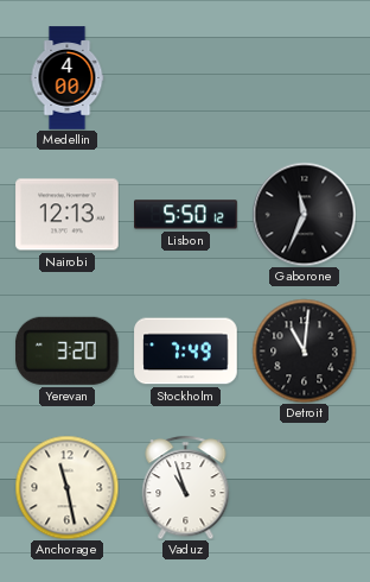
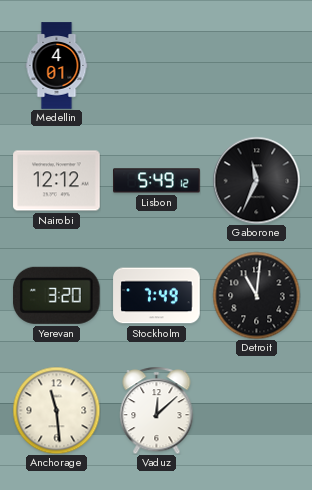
Medellin: 4:00 -> 4:01
Nairobi: 12:13 -> 12:12
Lisbon: 5:50 -> 5:49
Anchorage: 11:28 -> 11:29
Vaduz: 10:57 -> 12:08
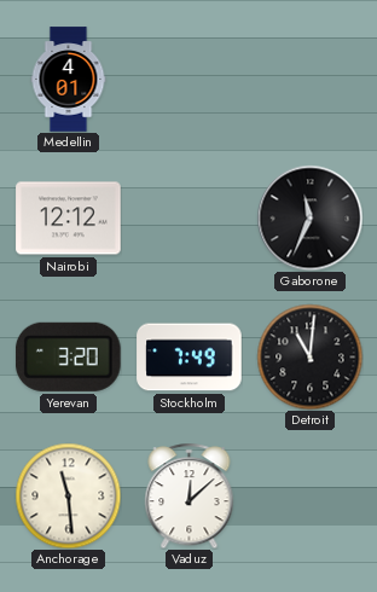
Lisbon: 5:49 -> none
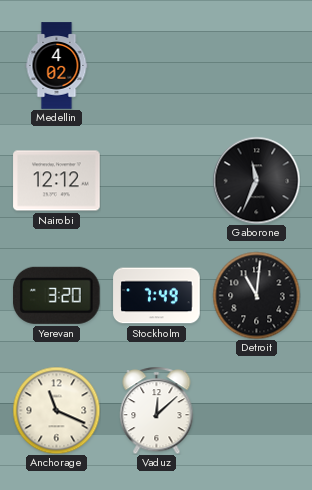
Medellin: 4:01 -> 4:02
Anchorage: 11:29 -> 11:19
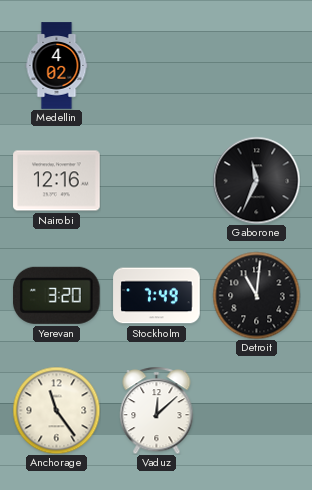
Nairobi: 12:12 -> 12:16
Anchorage: 11:19 -> 11:24
